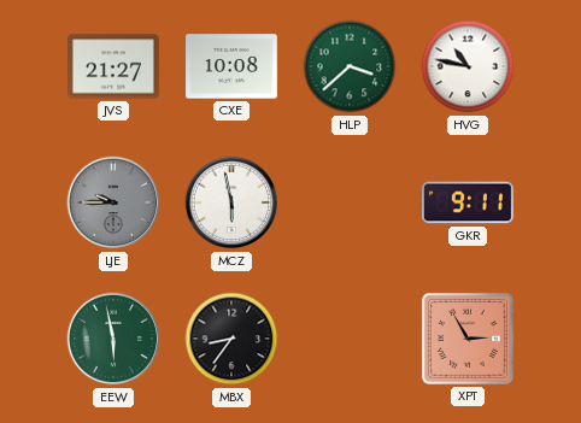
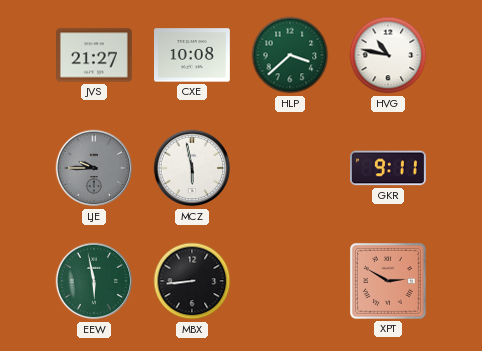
MBX: 8:36 -> 8:44
XPT: 2:55 -> 2:50
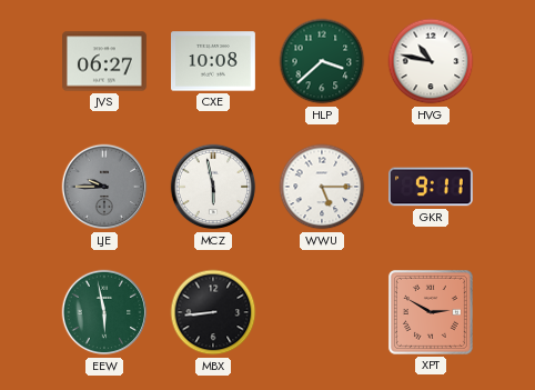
JVS: 21:27 -> 06:27
WWU: none -> 5:15
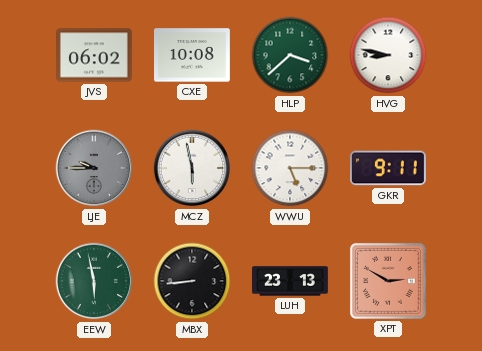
JVS: 06:27 -> 06:02
HVG: 10:47 -> 8:47
LUH: none -> 23:13
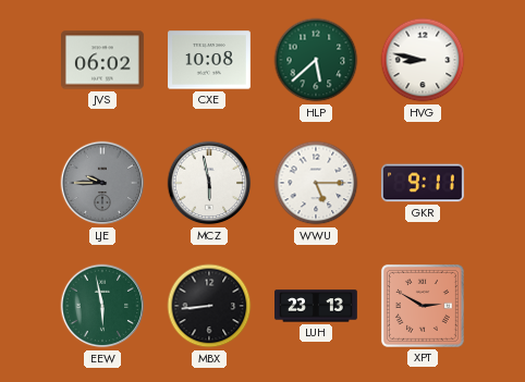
HLP: 3:38 -> 5:38
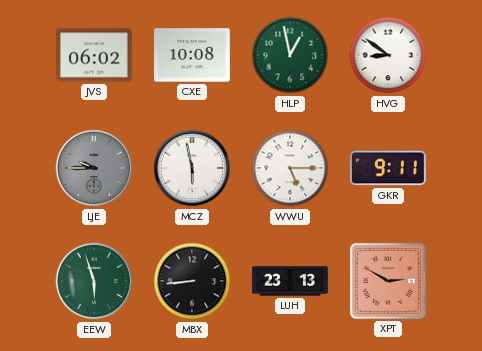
HLP: 5:38 -> 12:58
HVG: 8:47 -> 8:51
EEW: 5:58 -> 5:57
